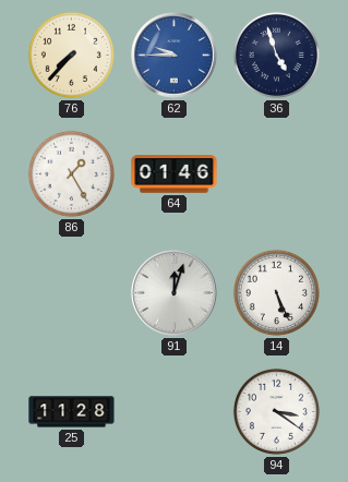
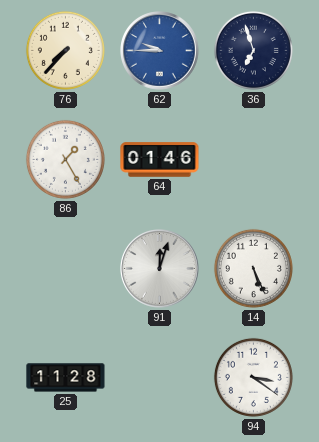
36: 4:57 -> 6:57
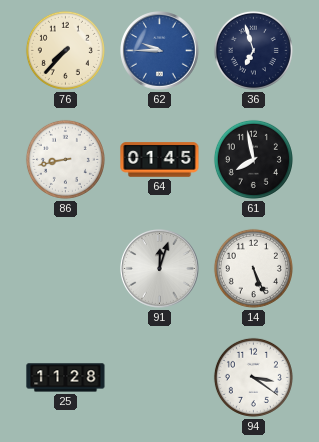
86: 1:25 -> 8:43
64: 01:46 -> 01:45
61: none -> 7:58
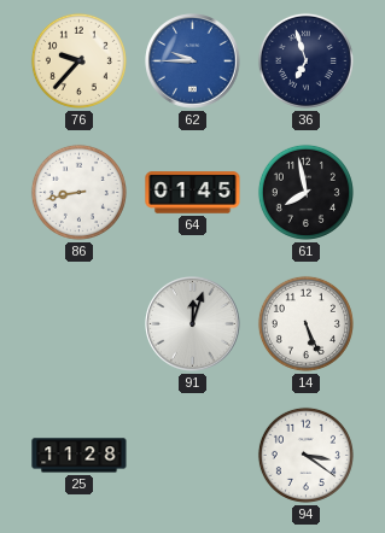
76: 7:37 -> 9:37
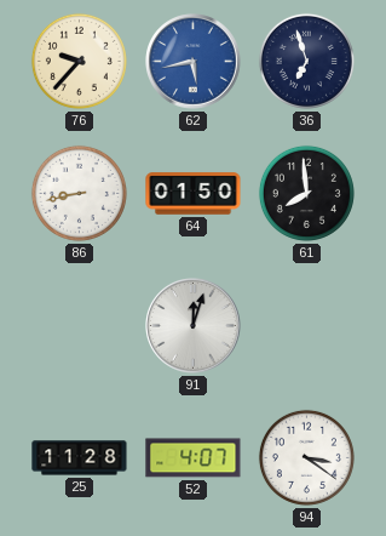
62: 9:45 -> 5:43
64: 01:45 -> 01:50
61: 7:58 -> 7:59
14: 5:26 -> none
52: none -> 4:07
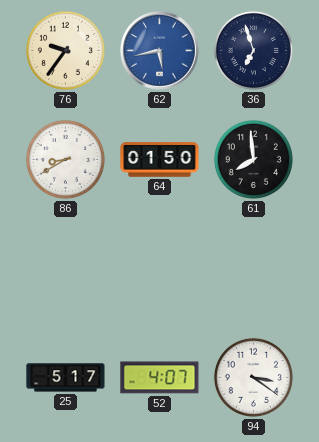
76: 9:37 -> 9:36
86: 8:43 -> 8:40
91: 12:03 -> none
25: 11:28 -> 5:17
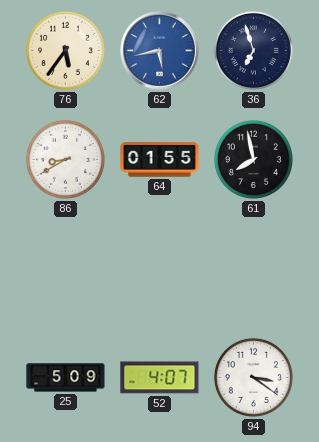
76: 9:36 -> 5:36
64: 01:50 -> 01:55
61: 7:59 -> 7:58
25: 5:17 -> 5:09
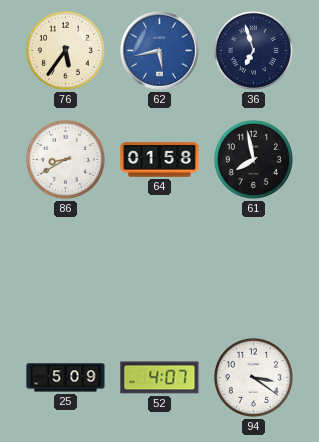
64: 01:55 -> 01:58
